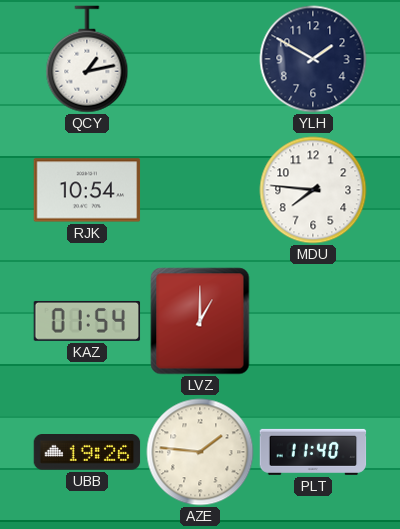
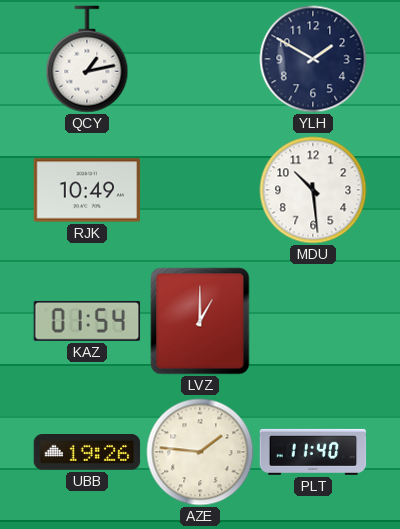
RJK: 10:54 -> 10:49
MDU: 7:46 -> 10:29
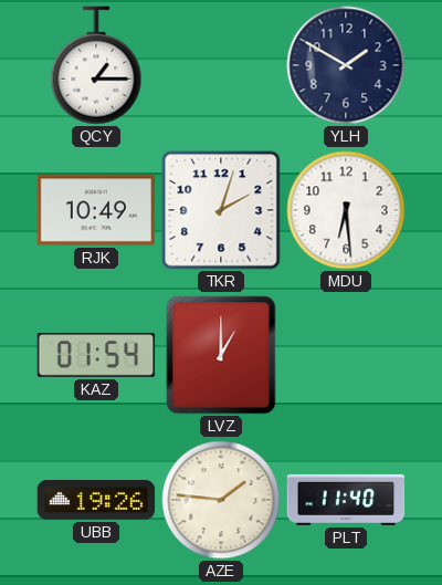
QCY: 1:13 -> 1:15
TKR: none -> 2:03
MDU: 10:29 -> 6:29
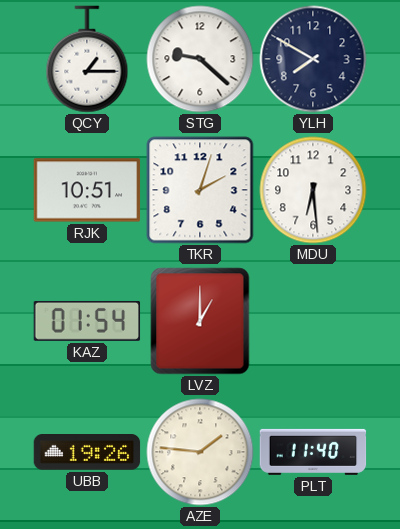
STG: none -> 9:22
YLH: 1:50 -> 7:50
RJK: 10:49 -> 10:51
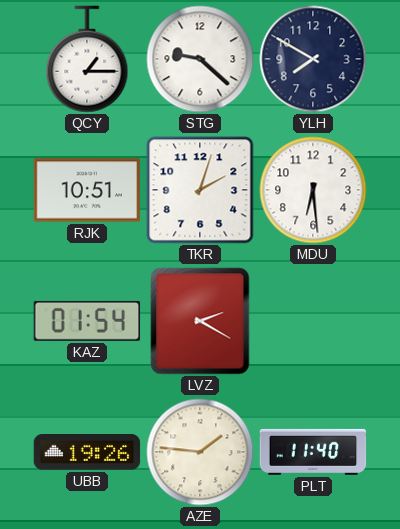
LVZ: 1:00 -> 2:20
